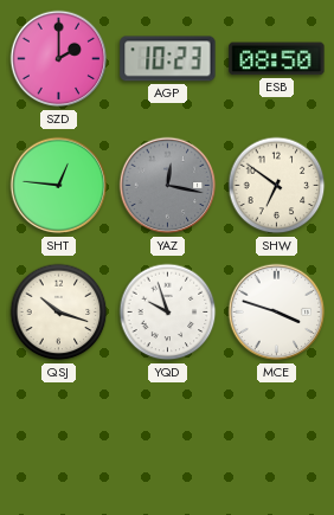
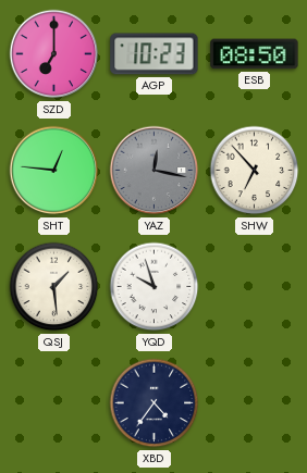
SZD: 2:00 -> 7:00
SHW: 6:51 -> 6:53
QSJ: 10:18 -> 1:29
MCE: 3:48 -> none
XBD: none -> 4:36
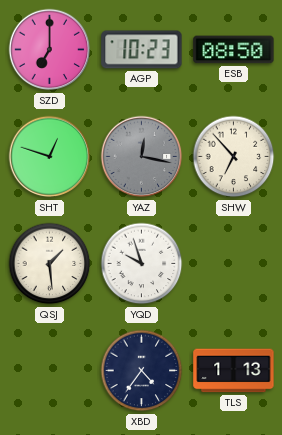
SHT: 12:46 -> 12:48
TLS: none -> 1:13
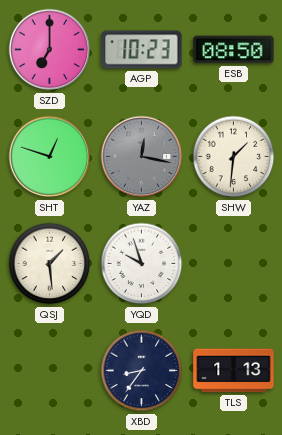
SHW: 6:53 -> 1:31
XBD: 4:36 -> 8:36
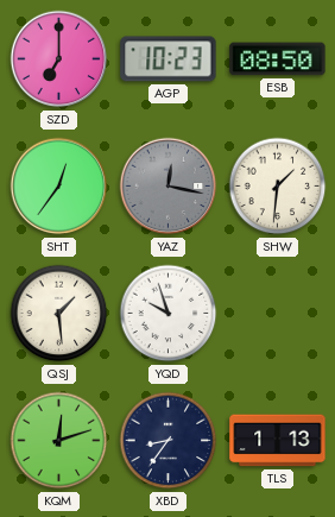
SHT: 12:48 -> 12:36
KQM: none -> 12:12
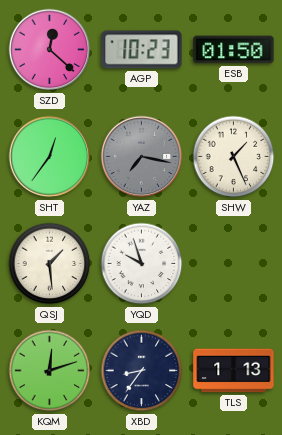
SZD: 7:00 -> 12:22
ESB: 08:50 -> 01:50
YAZ: 12:17 -> 7:17
SHW: 1:31 -> 1:26
